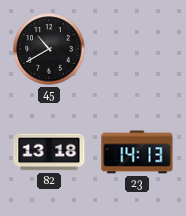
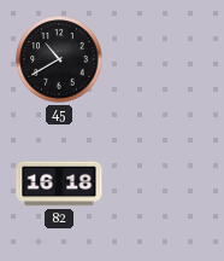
82: 13:18 -> 16:18
23: 14:13 -> none
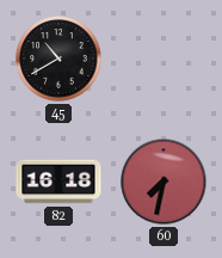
60: none -> 7:32
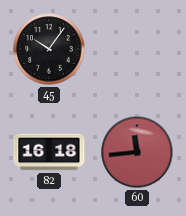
45: 10:40 -> 10:06
60: 7:32 -> 11:44
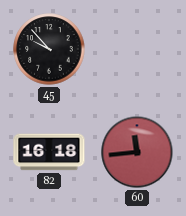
45: 10:06 -> 9:53
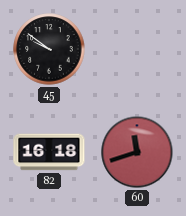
45: 9:53 -> 9:51
60: 11:44 -> 11:42
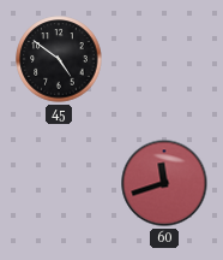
45: 9:51 -> 4:51
82: 16:18 -> none
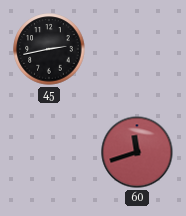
45: 4:51 -> 2:43
